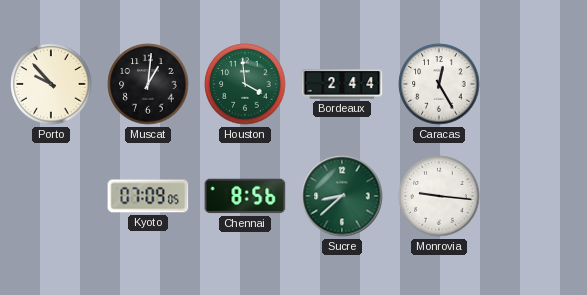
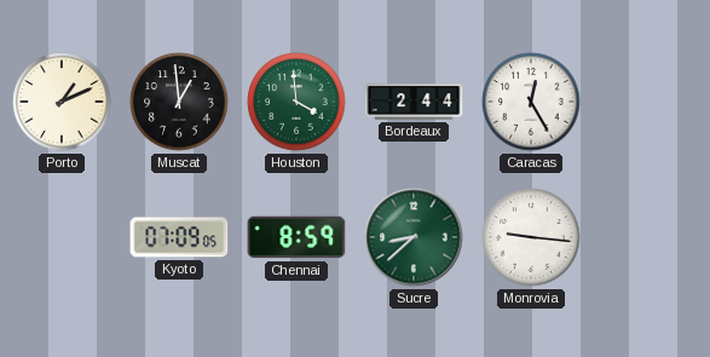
Porto: 9:53 -> 1:11
Muscat: 1:01 -> 12:59
Chennai: 8:56 -> 8:59
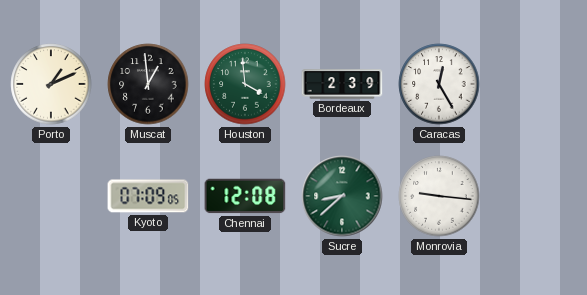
Bordeaux: 2:44 -> 2:39
Chennai: 8:59 -> 12:08
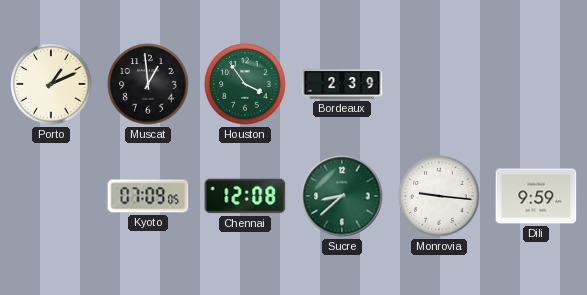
Houston: 3:59 -> 3:54
Caracas: 12:25 -> none
Dili: none -> 9:59
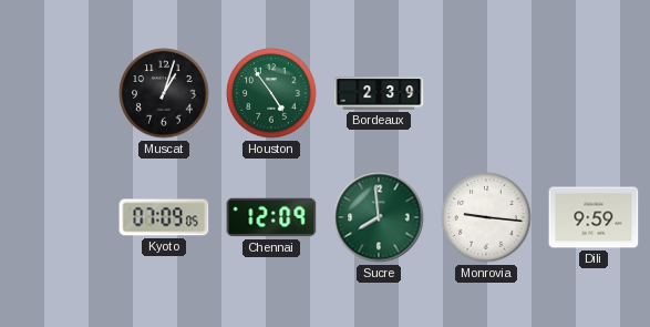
Porto: 1:11 -> none
Muscat: 12:59 -> 1:03
Houston: 3:54 -> 4:54
Chennai: 12:08 -> 12:09
Sucre: 8:38 -> 7:59
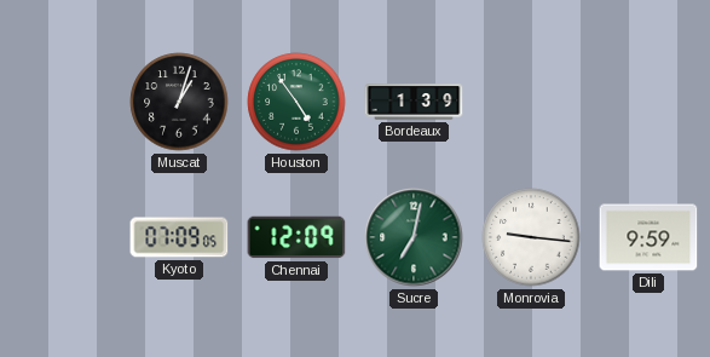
Bordeaux: 2:39 -> 1:39
Sucre: 7:59 -> 7:02
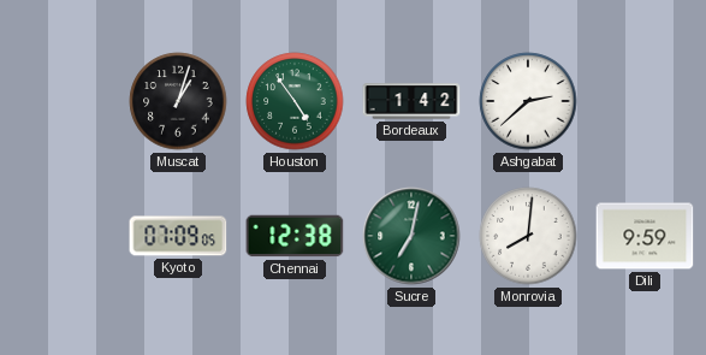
Bordeaux: 1:39 -> 1:42
Ashgabat: none -> 2:38
Chennai: 12:09 -> 12:38
Monrovia: 9:16 -> 8:01
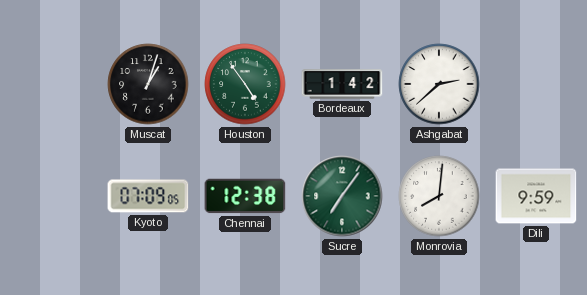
Sucre: 7:02 -> 7:06
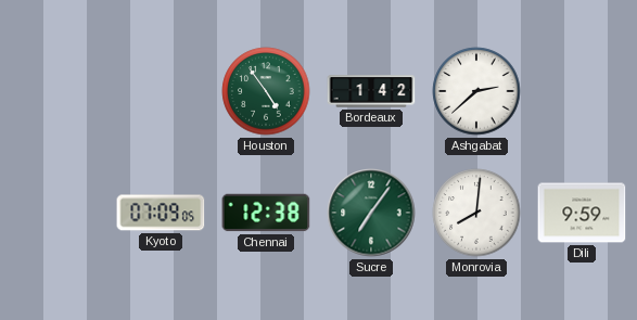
Muscat: 1:03 -> none
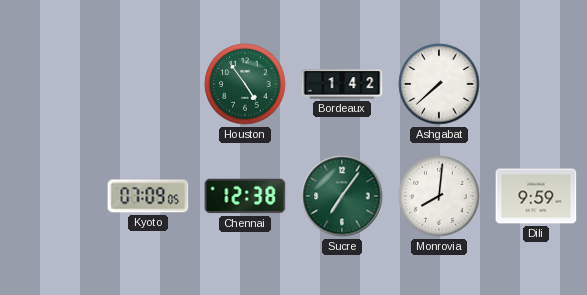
Ashgabat: 2:38 -> 7:38
